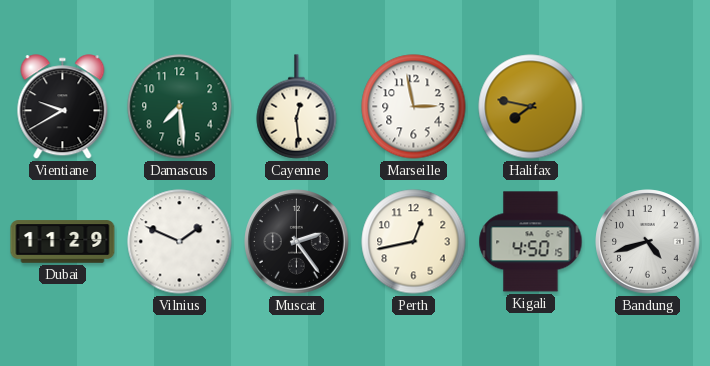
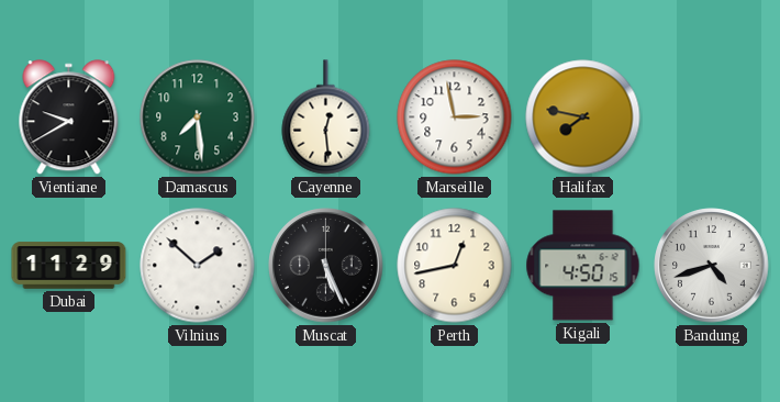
Vilnius: 1:49 -> 1:52
Muscat: 2:24 -> 5:26
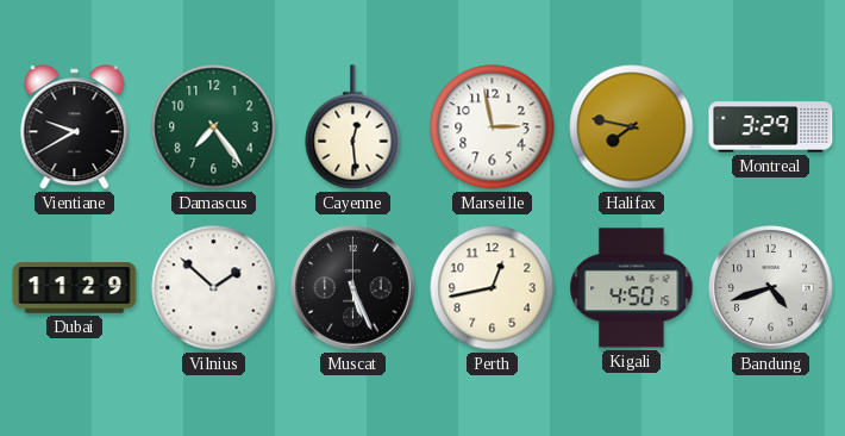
Damascus: 7:29 -> 7:24
Montreal: none -> 3:29
